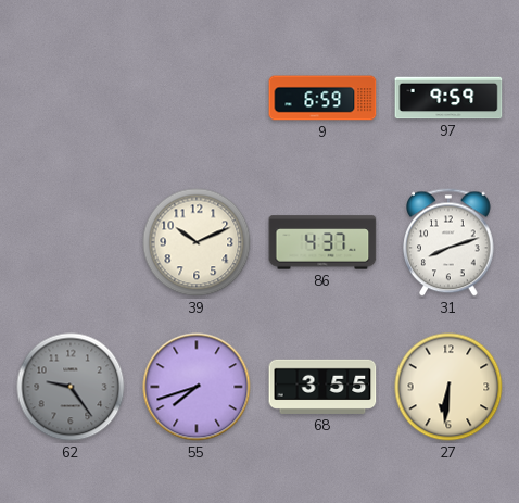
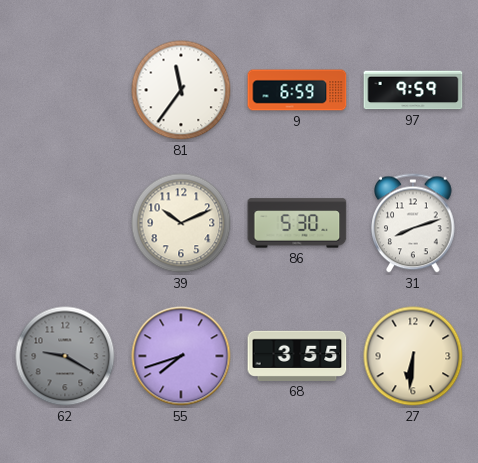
81: none -> 11:36
86: 4:37 -> 5:30
62: 9:24 -> 9:20
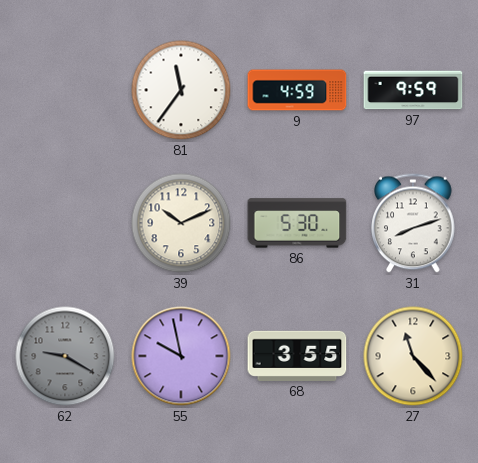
9: 6:59 -> 4:59
55: 7:42 -> 9:58
27: 6:31 -> 11:23
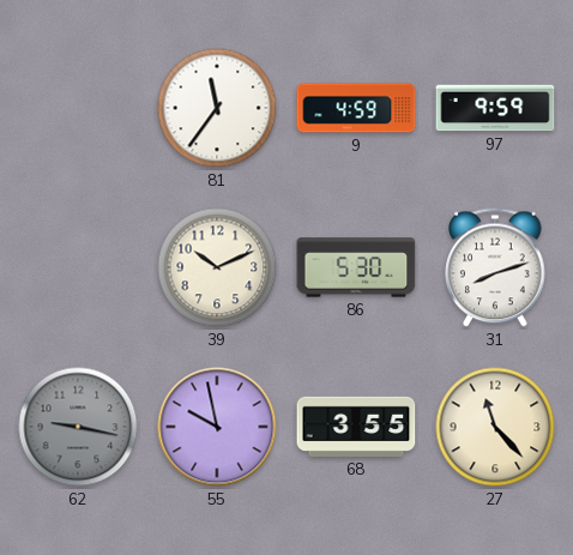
62: 9:20 -> 9:17
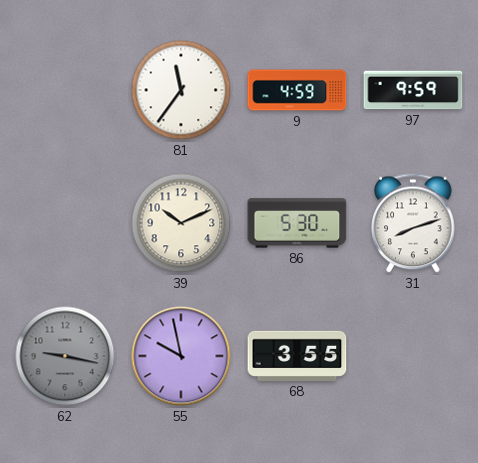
27: 11:23 -> none
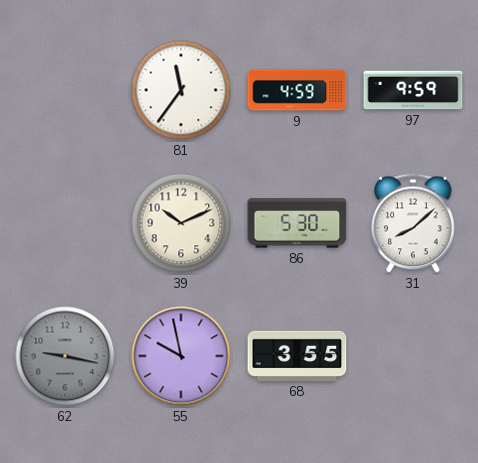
31: 8:12 -> 8:08
